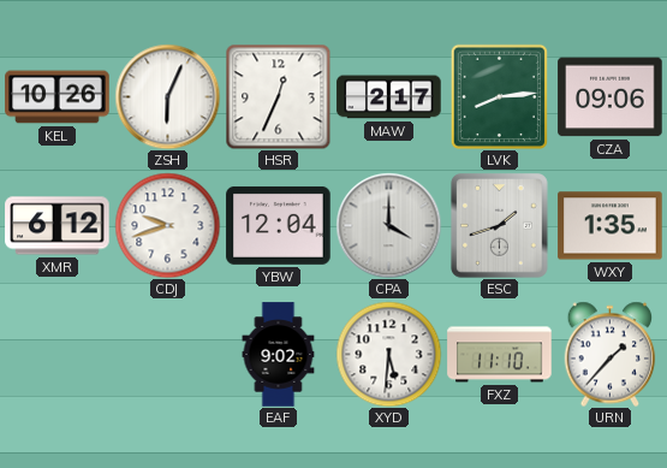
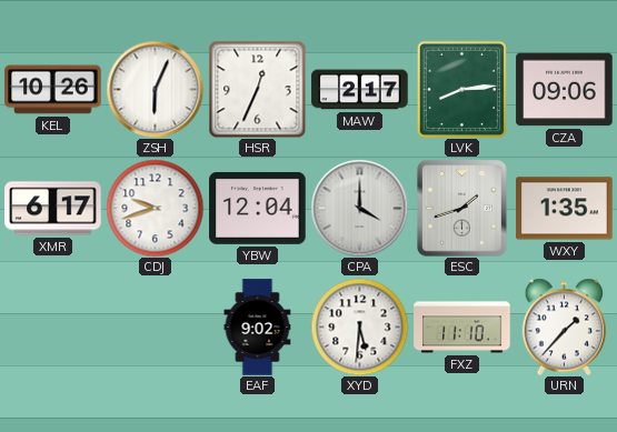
XMR: 6:12 -> 6:17
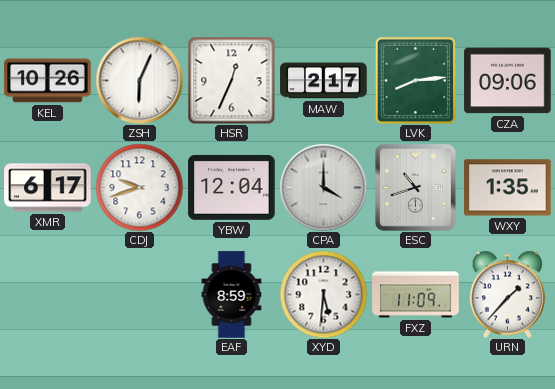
ESC: 1:42 -> 10:42
EAF: 9:02 -> 8:59
FXZ: 11:10 -> 11:09
